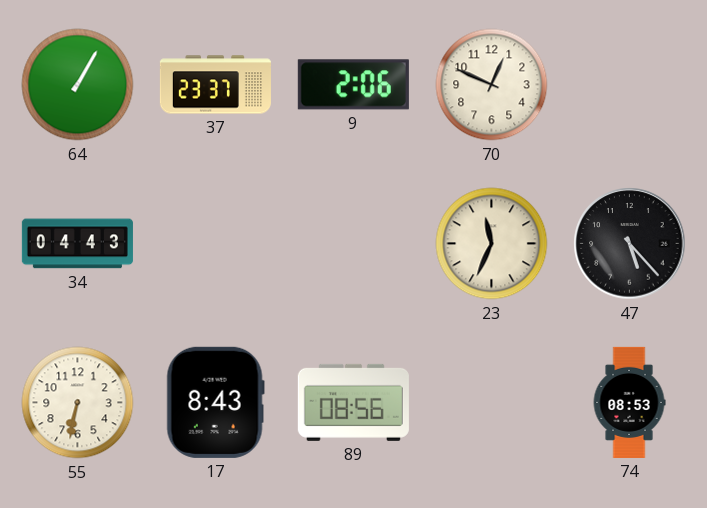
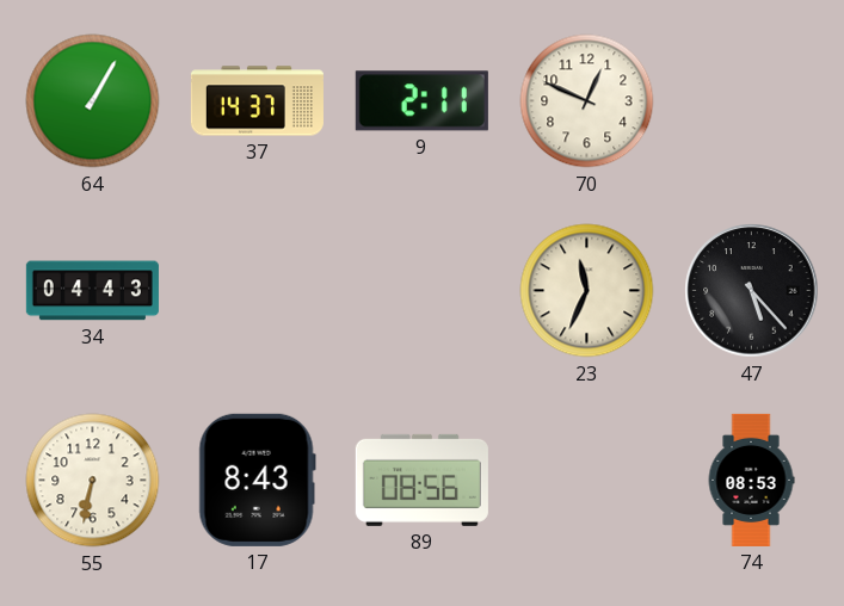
37: 23:37 -> 14:37
9: 2:06 -> 2:11
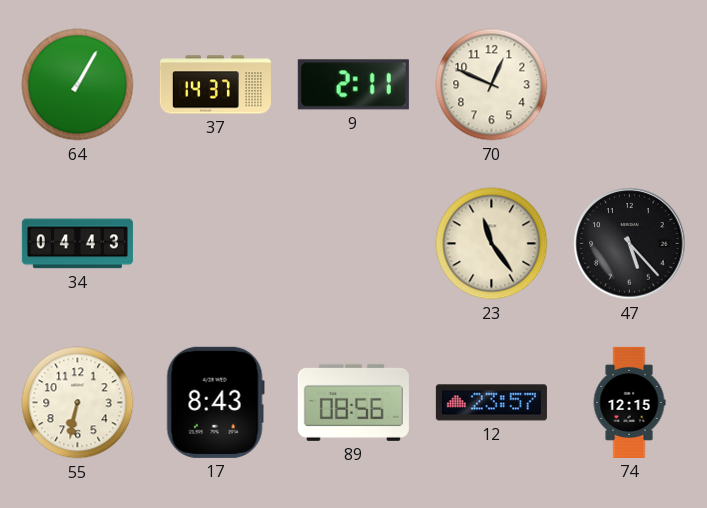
23: 11:34 -> 11:24
12: none -> 23:57
74: 08:53 -> 12:15
